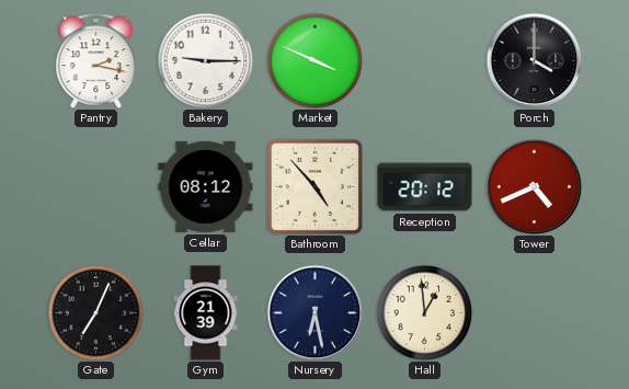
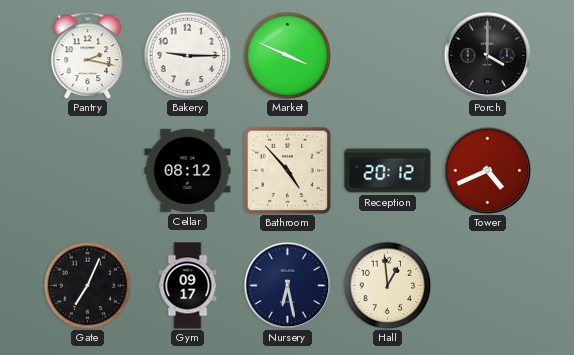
Gym: 21:39 -> 09:17
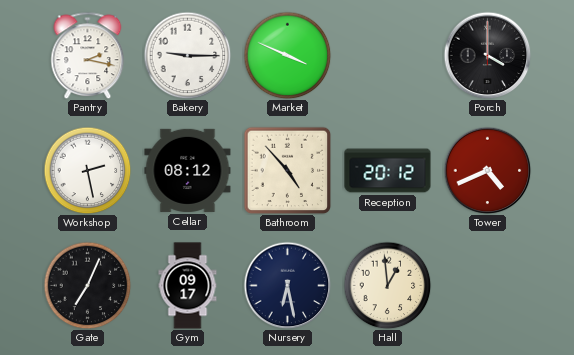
Workshop: none -> 2:28
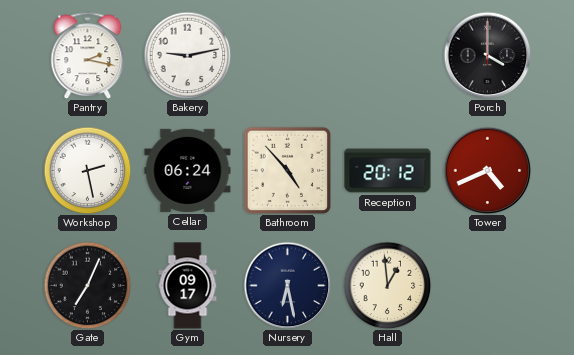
Bakery: 9:15 -> 9:13
Market: 3:49 -> none
Cellar: 08:12 -> 06:24
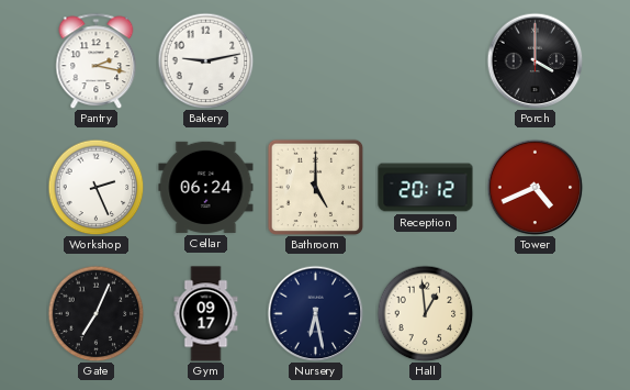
Workshop: 2:28 -> 2:26
Bathroom: 4:53 -> 5:00
